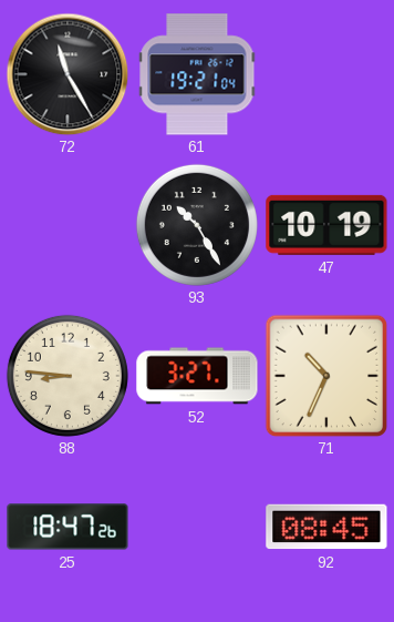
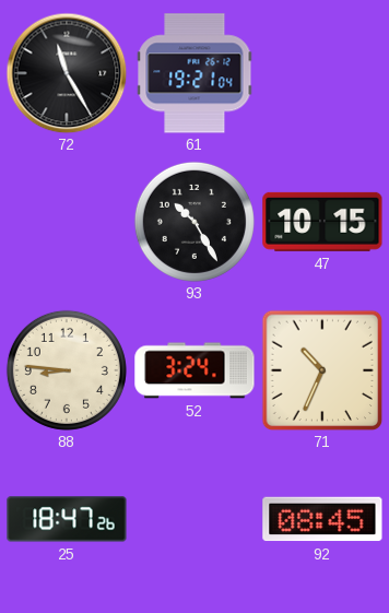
47: 10:19 -> 10:15
52: 3:27 -> 3:24
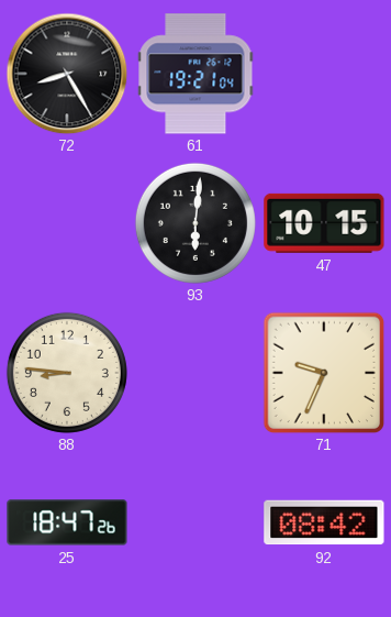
72: 11:25 -> 8:25
93: 10:25 -> 6:01
52: 3:24 -> none
71: 10:34 -> 9:34
92: 08:45 -> 08:42
